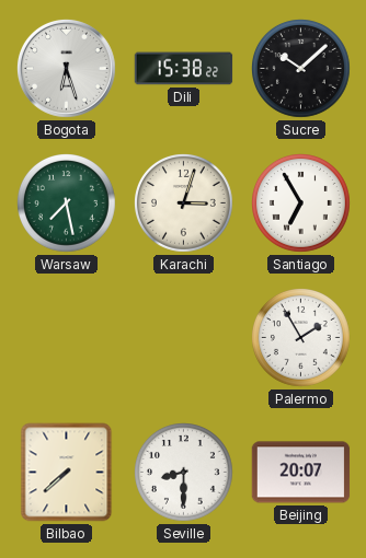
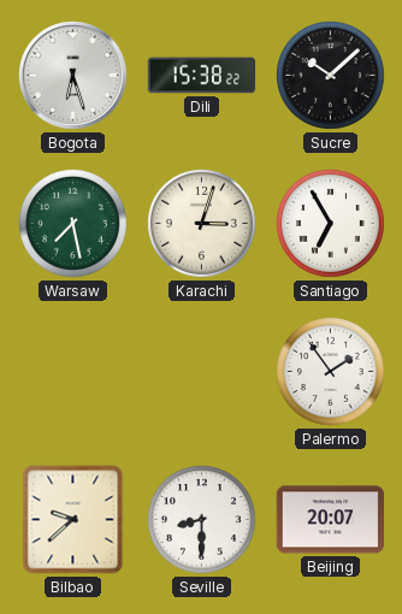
Palermo: 1:55 -> 1:54
Bilbao: 7:38 -> 9:38
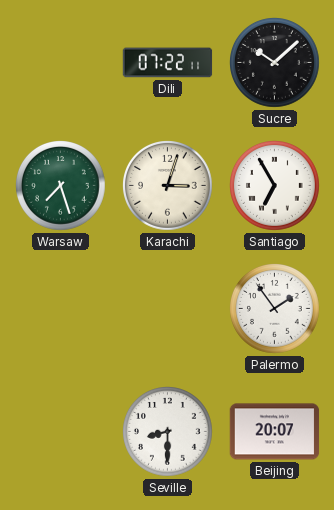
Bogota: 6:27 -> none
Dili: 15:38 -> 07:22
Warsaw: 7:28 -> 7:27
Bilbao: 9:38 -> none
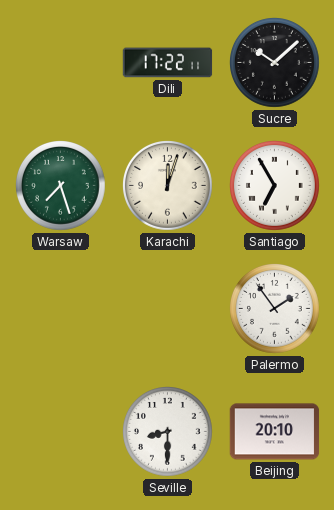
Dili: 07:22 -> 17:22
Karachi: 3:03 -> 12:03
Beijing: 20:07 -> 20:10
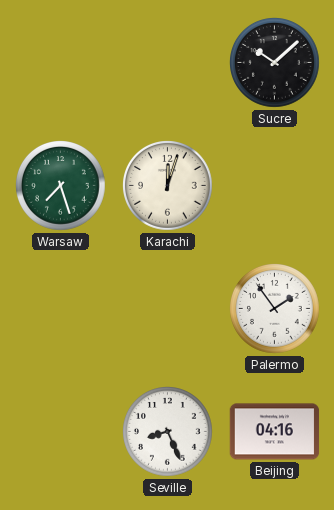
Dili: 17:22 -> none
Santiago: 6:55 -> none
Seville: 8:30 -> 8:26
Beijing: 20:10 -> 04:16
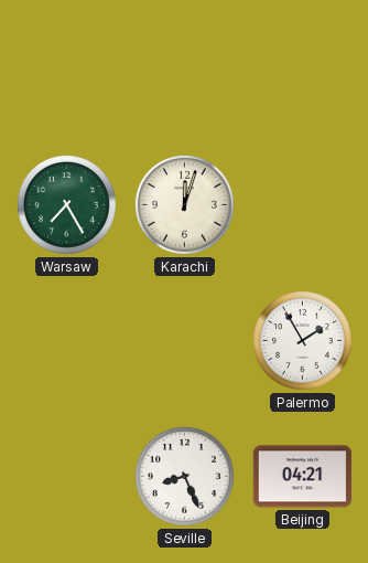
Sucre: 10:08 -> none
Warsaw: 7:27 -> 7:25
Palermo: 1:54 -> 1:55
Beijing: 04:16 -> 04:21
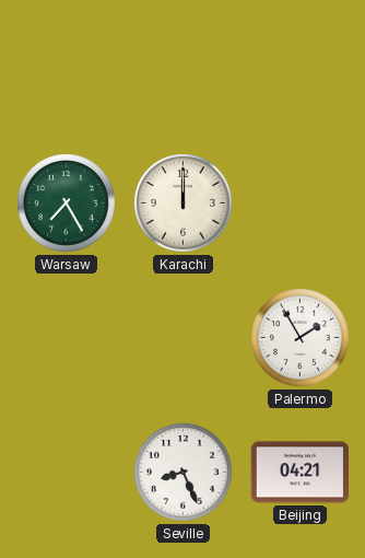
Karachi: 12:03 -> 12:00
